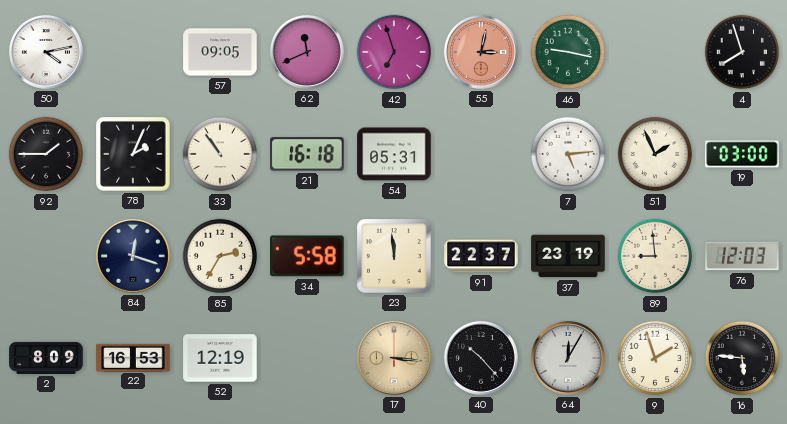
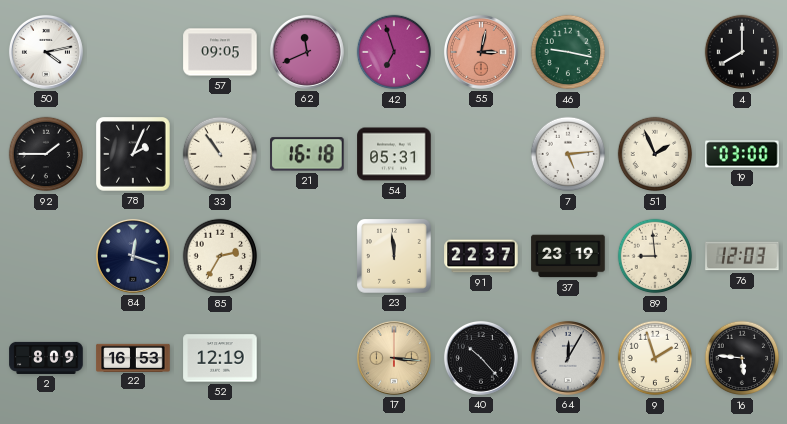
4: 7:57 -> 8:00
34: 5:58 -> none
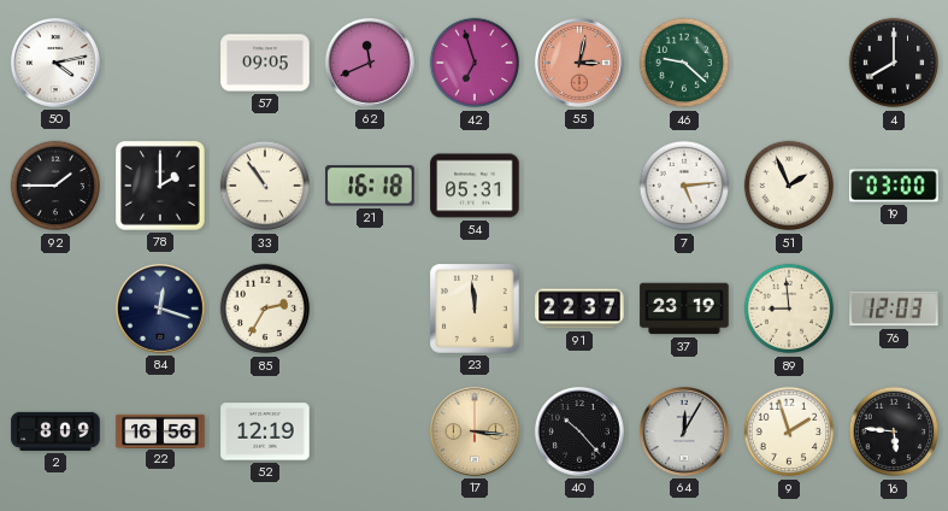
46: 9:17 -> 9:22
78: 2:04 -> 2:00
22: 16:53 -> 16:56
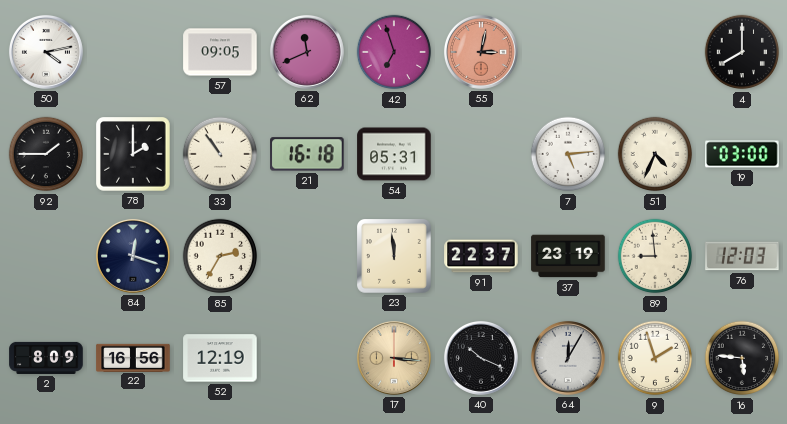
46: 9:22 -> none
51: 1:56 -> 4:34
40: 10:23 -> 10:19
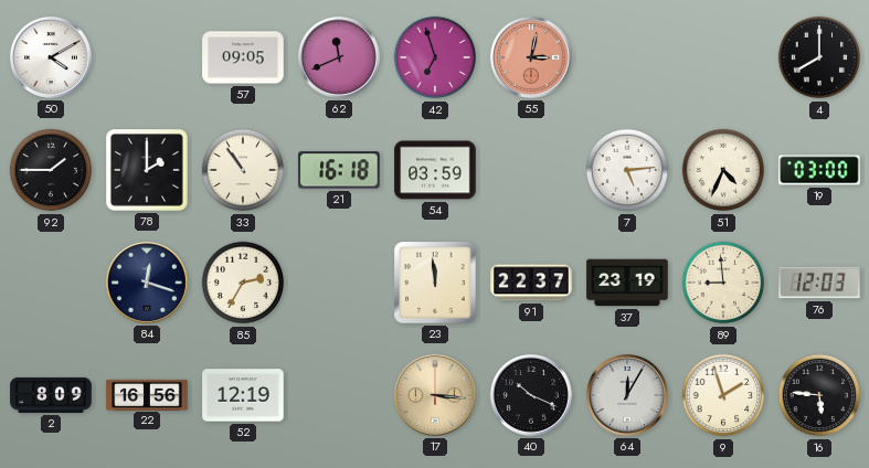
50: 4:13 -> 4:10
54: 05:31 -> 03:59
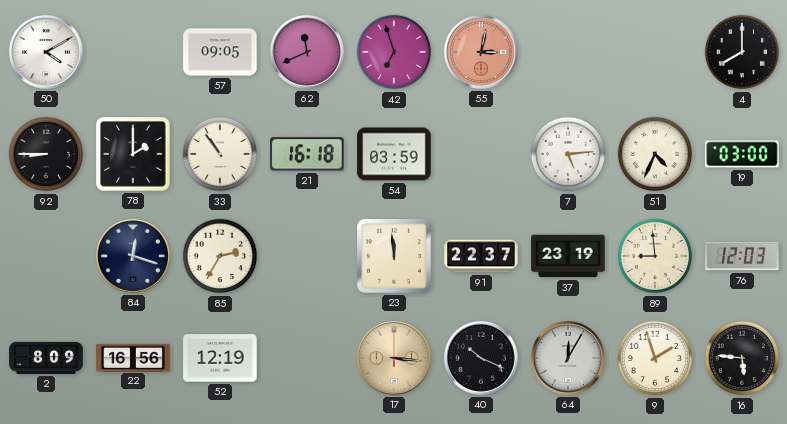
92: 1:45 -> 8:45
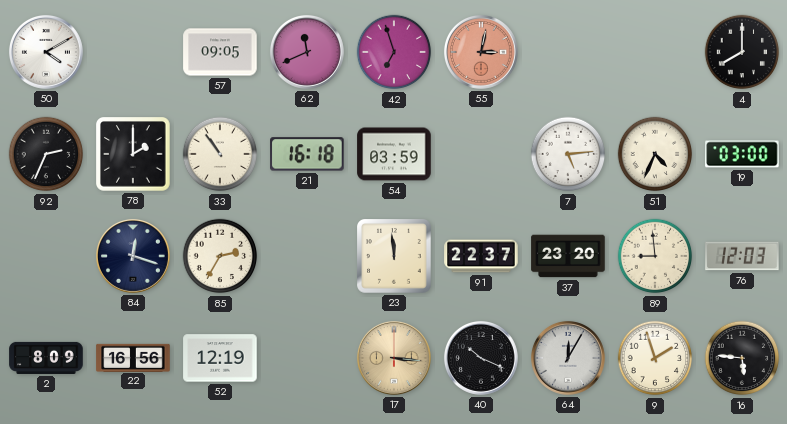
92: 8:45 -> 2:34
37: 23:19 -> 23:20
